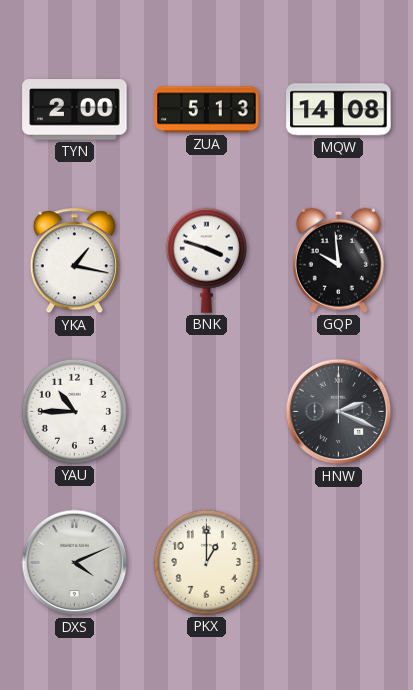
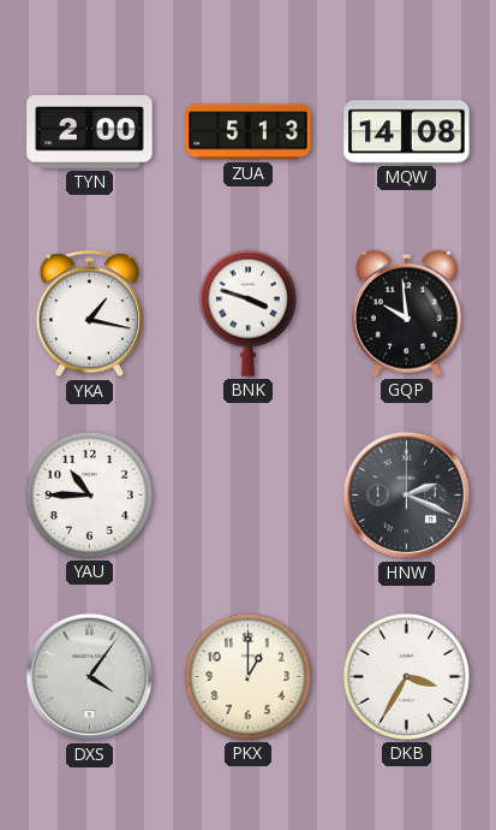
DXS: 4:11 -> 4:06
DKB: none -> 3:35
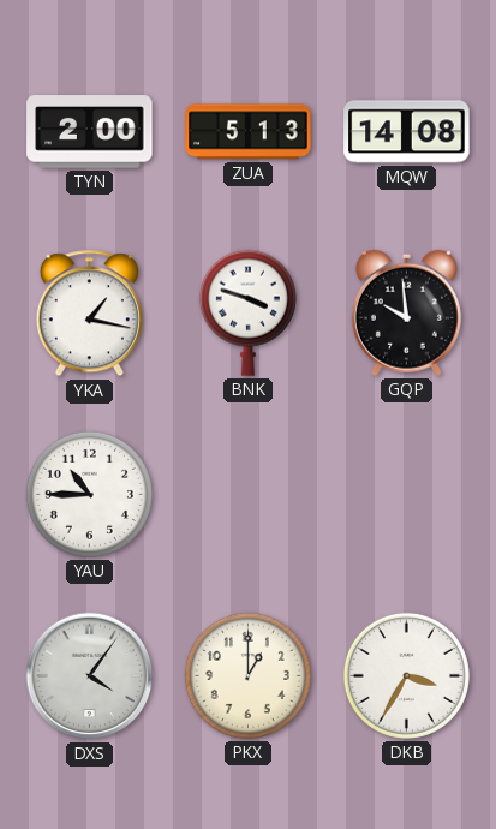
HNW: 2:19 -> none
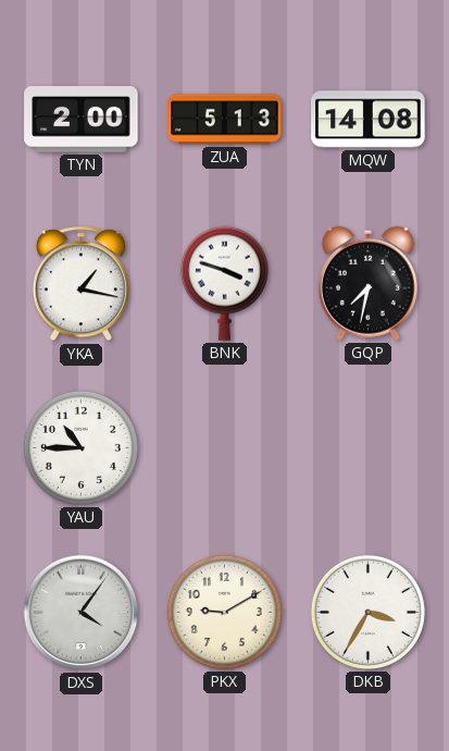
GQP: 9:59 -> 7:32
PKX: 1:00 -> 9:10
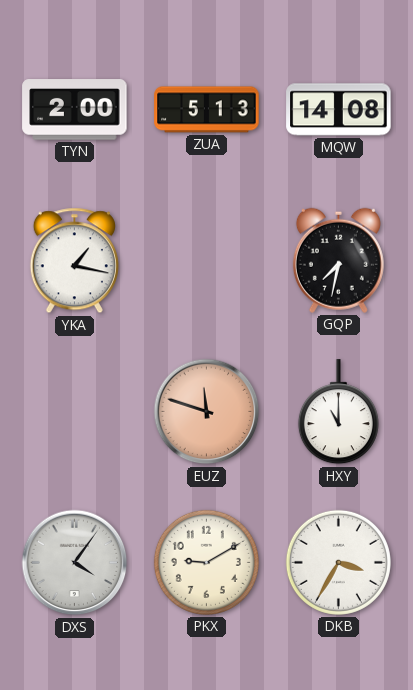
BNK: 3:48 -> none
YAU: 10:45 -> none
EUZ: none -> 11:48
HXY: none -> 11:00
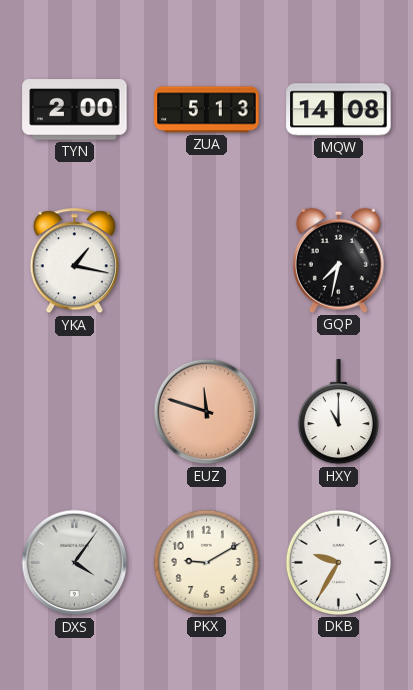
DKB: 3:35 -> 9:35
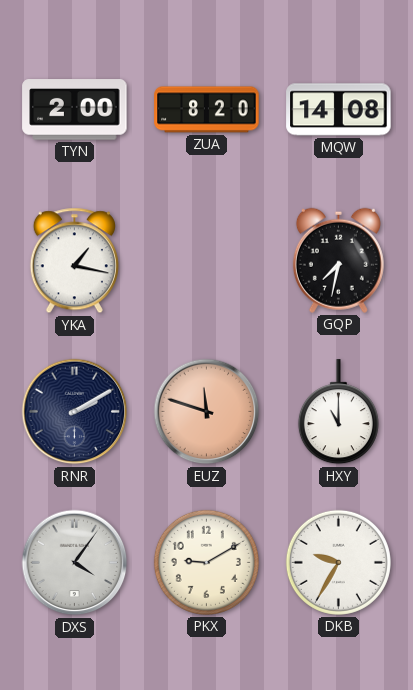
ZUA: 5:13 -> 8:20
RNR: none -> 2:10
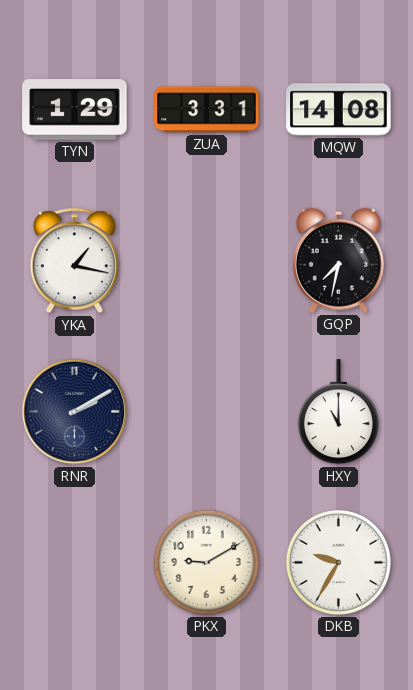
TYN: 2:00 -> 1:29
ZUA: 8:20 -> 3:31
EUZ: 11:48 -> none
DXS: 4:06 -> none
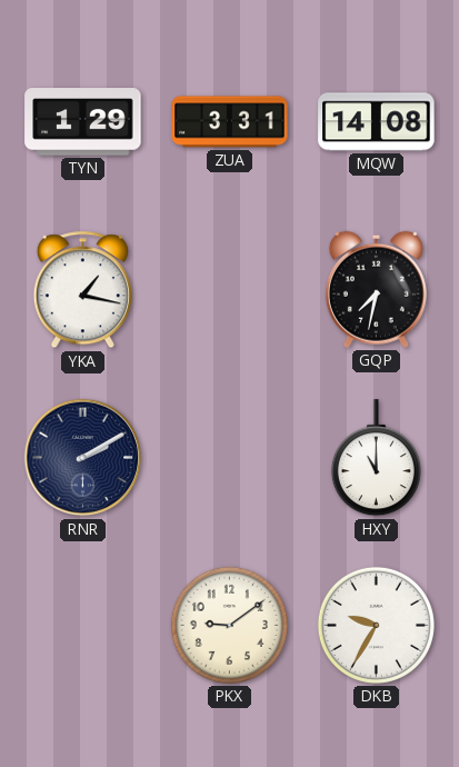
PKX: 9:10 -> 9:09
